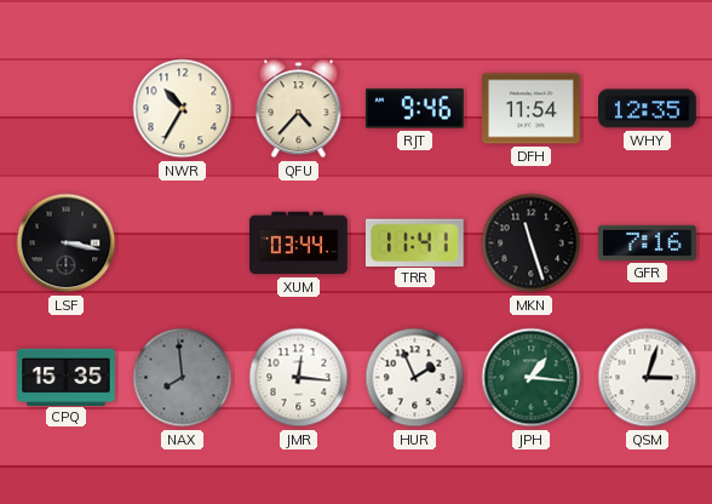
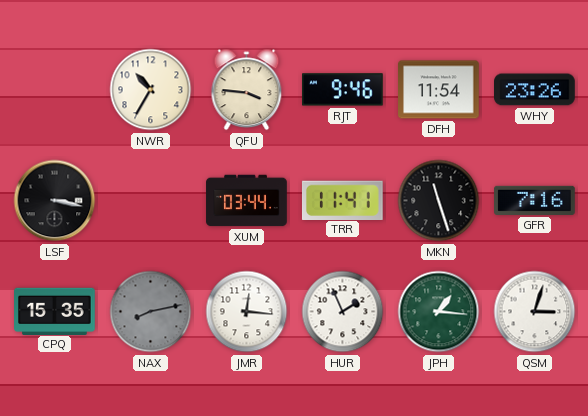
QFU: 4:37 -> 3:46
WHY: 12:35 -> 23:26
NAX: 7:59 -> 8:13
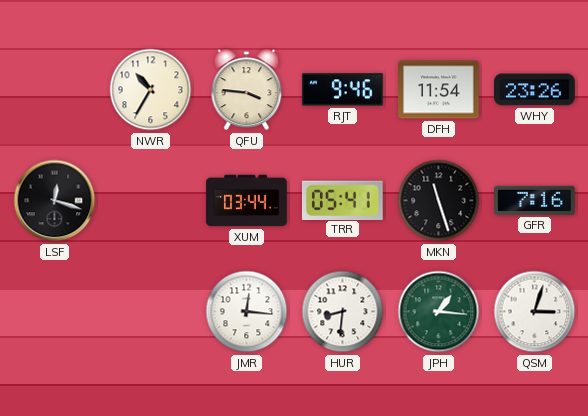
LSF: 3:17 -> 12:18
TRR: 11:41 -> 05:41
CPQ: 15:35 -> none
NAX: 8:13 -> none
HUR: 1:56 -> 8:31
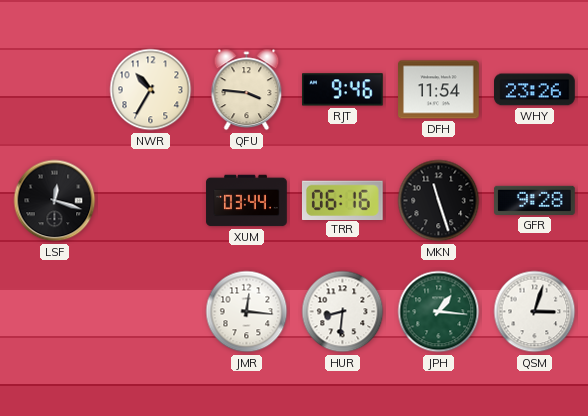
TRR: 05:41 -> 06:16
GFR: 7:16 -> 9:28
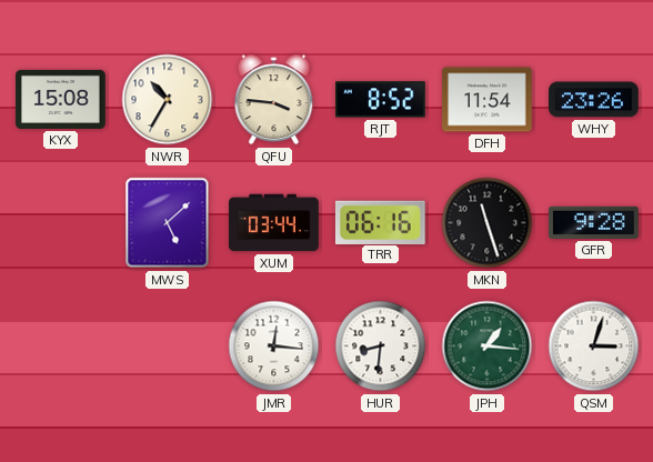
KYX: none -> 15:08
RJT: 9:46 -> 8:52
LSF: 12:18 -> none
MWS: none -> 5:08
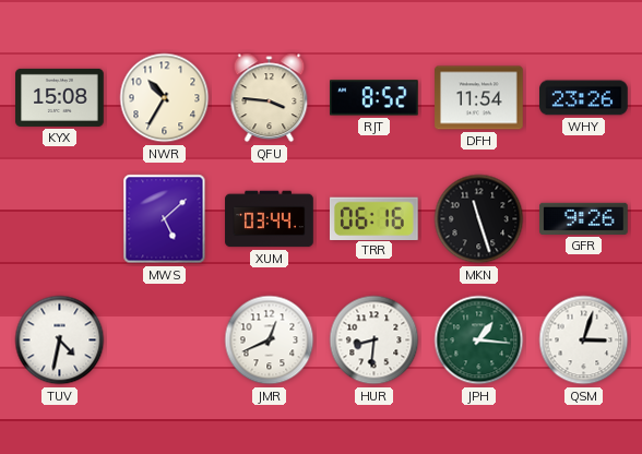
GFR: 9:28 -> 9:26
TUV: none -> 4:32
JMR: 12:16 -> 12:41
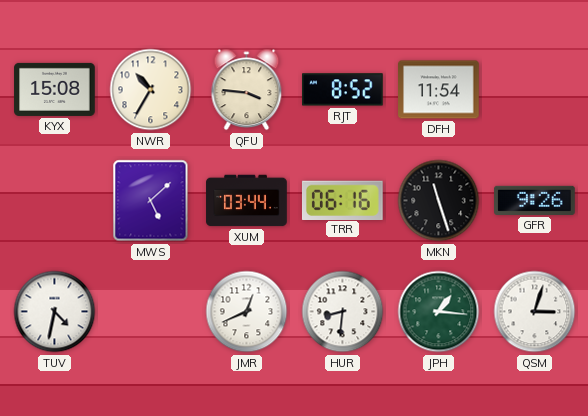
WHY: 23:26 -> none
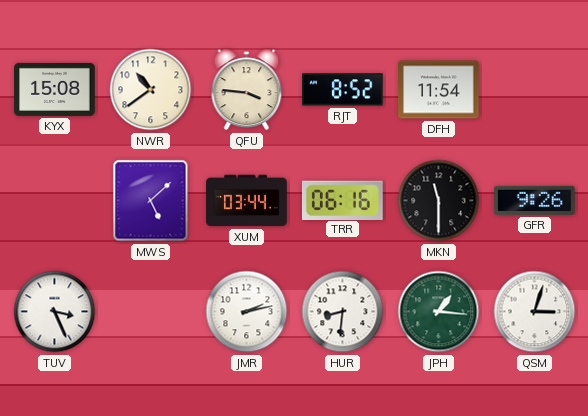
NWR: 10:35 -> 10:39
MKN: 11:27 -> 11:30
TUV: 4:32 -> 3:26
JMR: 12:41 -> 2:13
